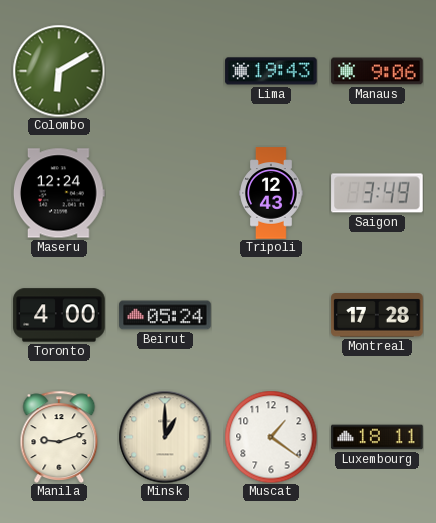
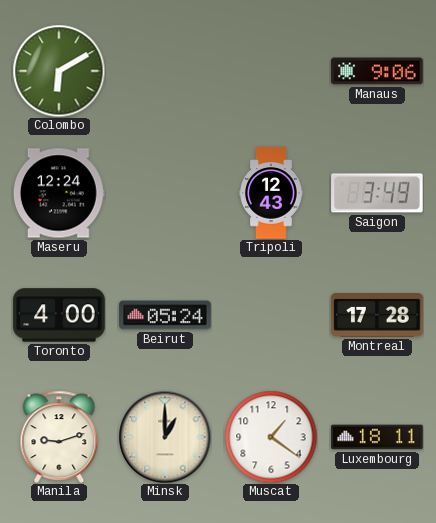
Lima: 19:43 -> none
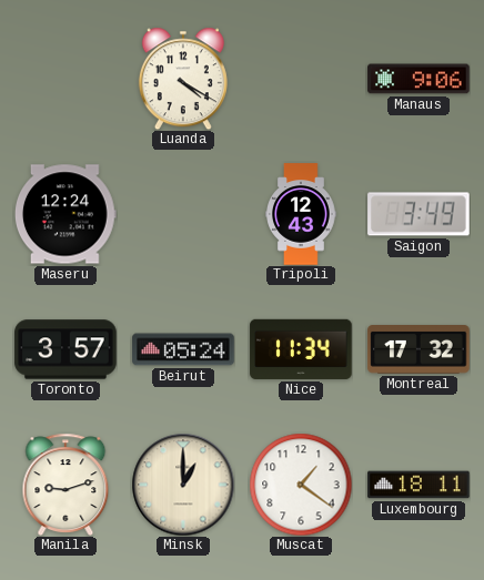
Colombo: 6:10 -> none
Luanda: none -> 4:20
Toronto: 4:00 -> 3:57
Nice: none -> 11:34
Montreal: 17:28 -> 17:32
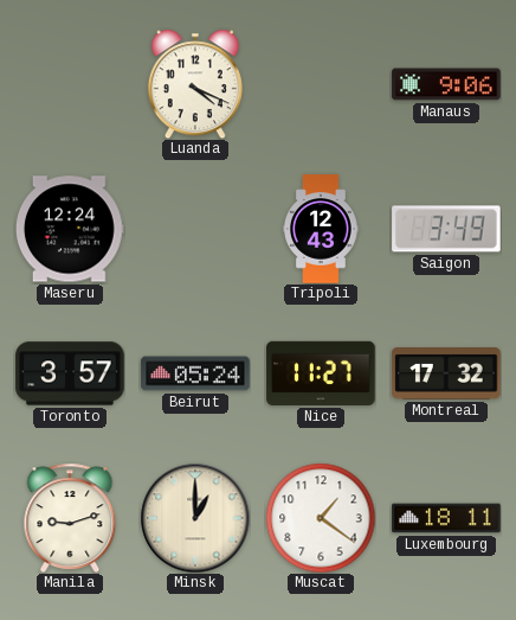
Luanda: 4:20 -> 4:19
Nice: 11:34 -> 11:27
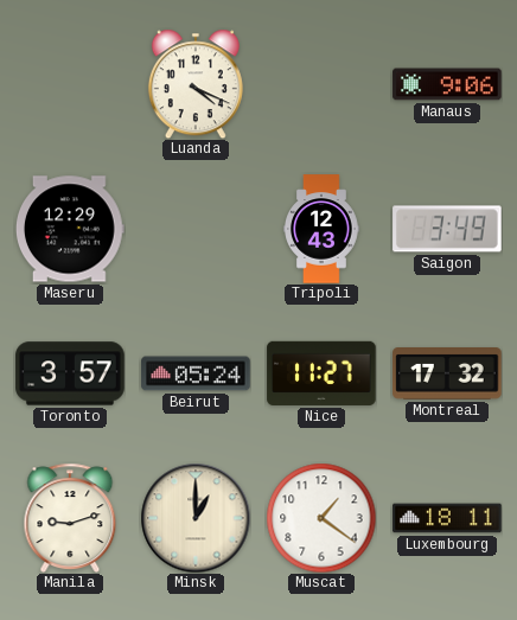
Maseru: 12:24 -> 12:29
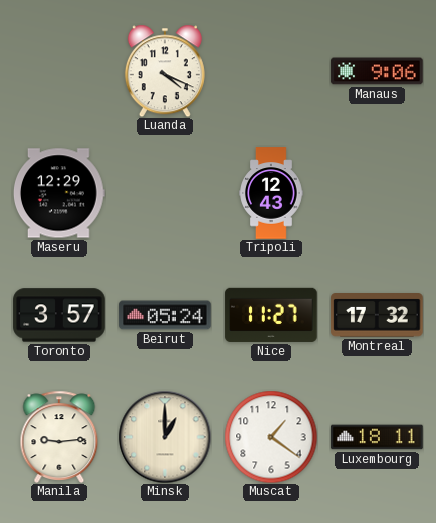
Saigon: 3:49 -> none
Manila: 9:12 -> 9:14
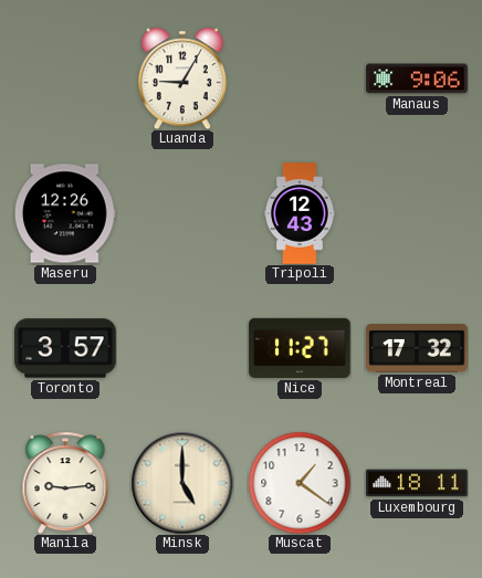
Luanda: 4:19 -> 9:05
Maseru: 12:29 -> 12:26
Beirut: 05:24 -> none
Minsk: 1:00 -> 5:00
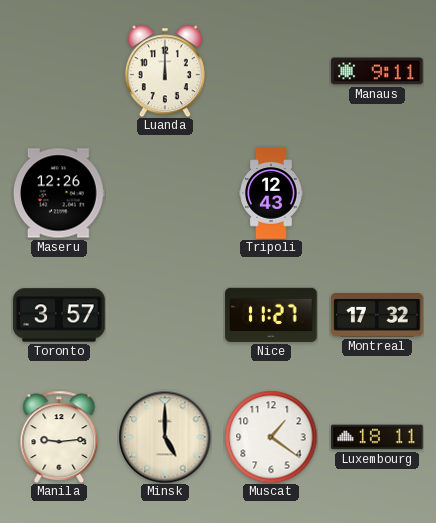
Luanda: 9:05 -> 12:00
Manaus: 9:06 -> 9:11
